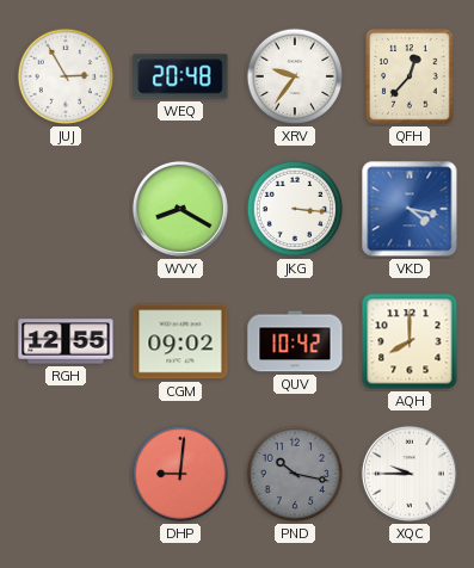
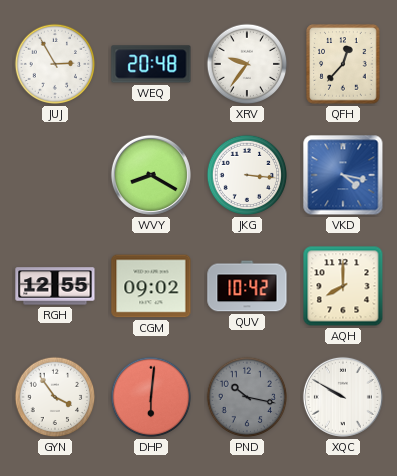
GYN: none -> 3:54
DHP: 9:01 -> 6:01
XQC: 9:45 -> 9:50
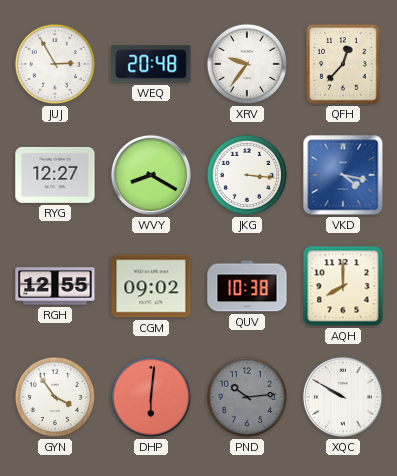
RYG: none -> 12:27
QUV: 10:42 -> 10:38
PND: 10:17 -> 10:14
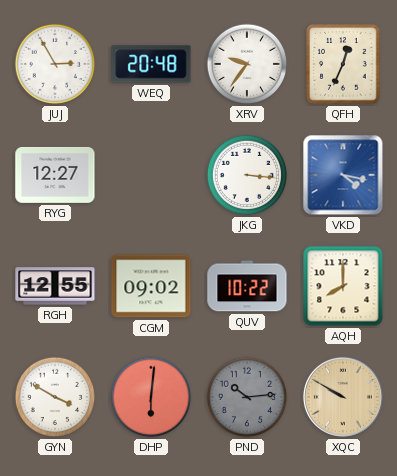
QFH: 12:37 -> 12:34
WVY: 8:20 -> none
QUV: 10:38 -> 10:22
GYN: 3:54 -> 3:50
XQC dial: white -> champagne
